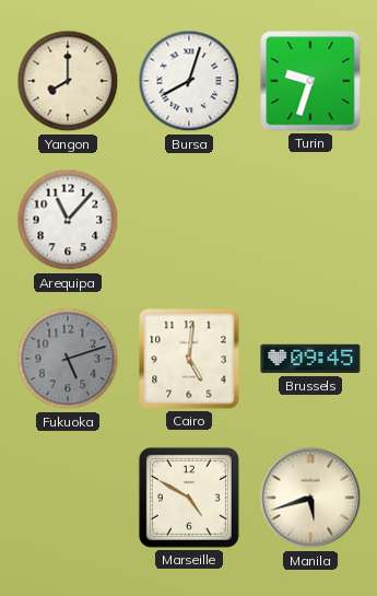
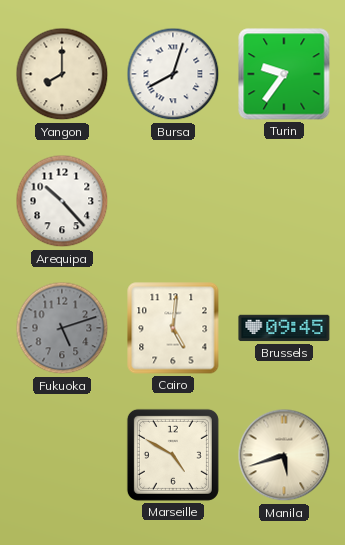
Turin: 9:33 -> 9:36
Arequipa: 11:07 -> 10:23
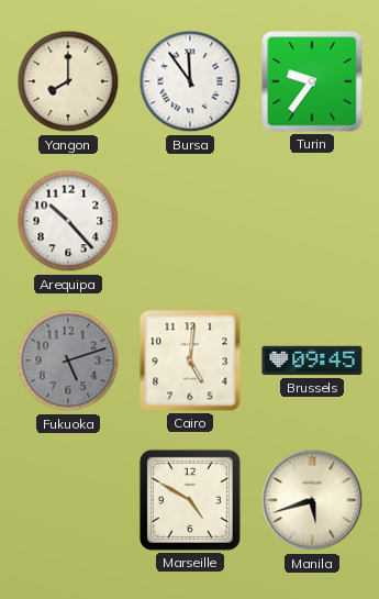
Bursa: 8:03 -> 11:54
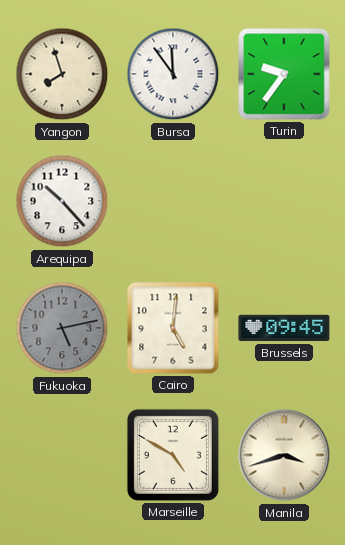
Yangon: 8:00 -> 7:57
Fukuoka: 5:12 -> 5:13
Manila: 5:42 -> 3:42
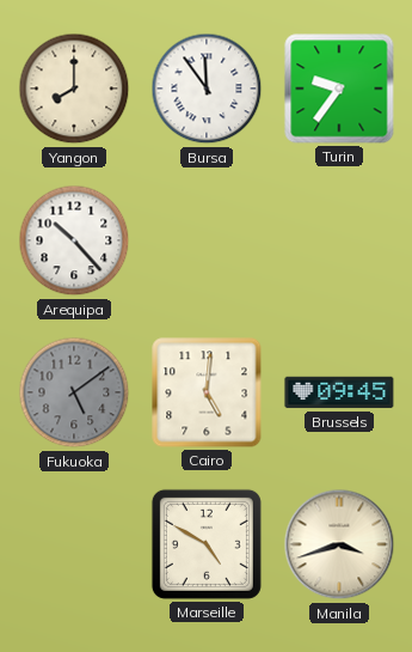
Yangon: 7:57 -> 8:00
Fukuoka: 5:13 -> 5:09
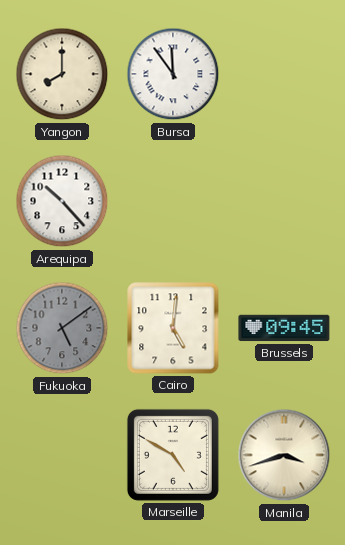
Turin: 9:36 -> none
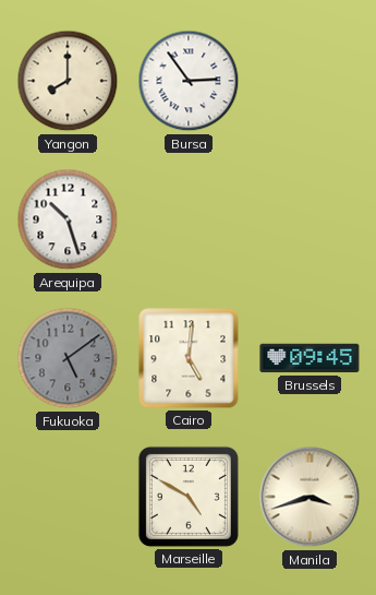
Bursa: 11:54 -> 2:54
Arequipa: 10:23 -> 10:27
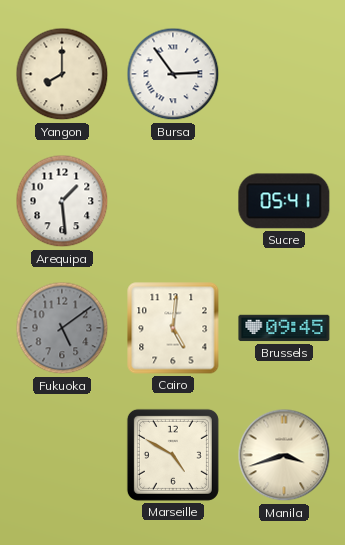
Arequipa: 10:27 -> 1:29
Sucre: none -> 05:41
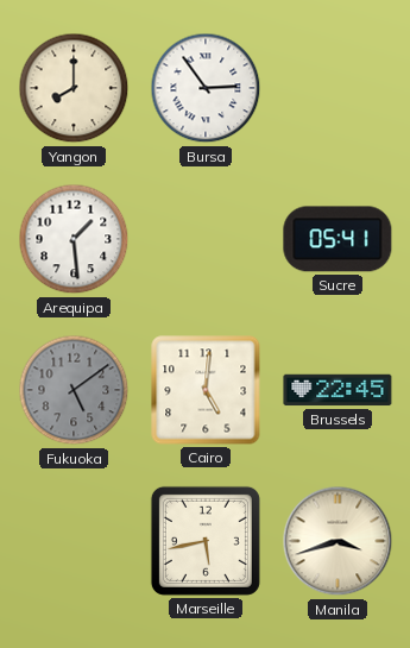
Brussels: 09:45 -> 22:45
Marseille: 4:50 -> 5:43
